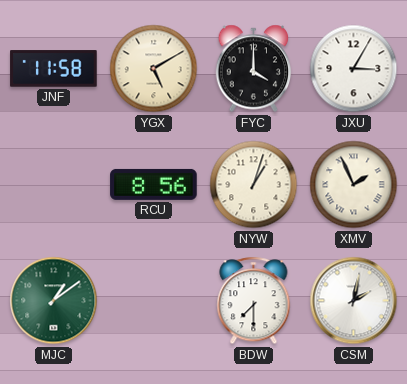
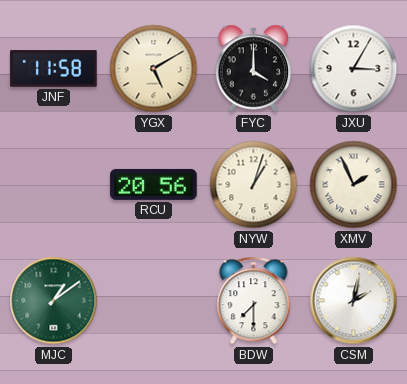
RCU: 8:56 -> 20:56
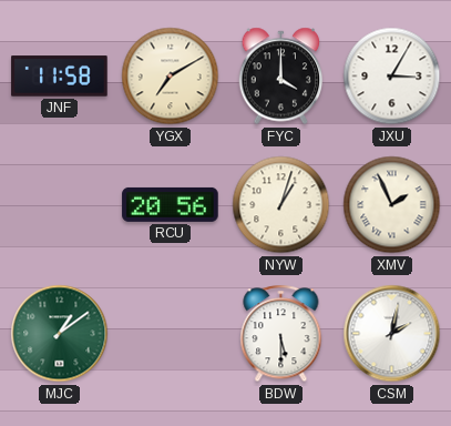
YGX: 5:10 -> 7:10
BDW: 7:30 -> 5:30
